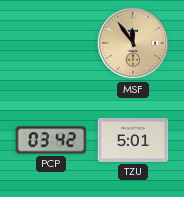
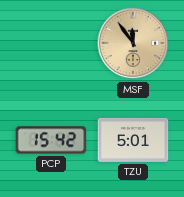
PCP: 03:42 -> 15:42
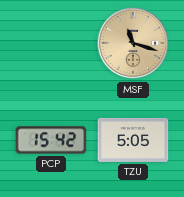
MSF: 11:54 -> 11:18
TZU: 5:01 -> 5:05
